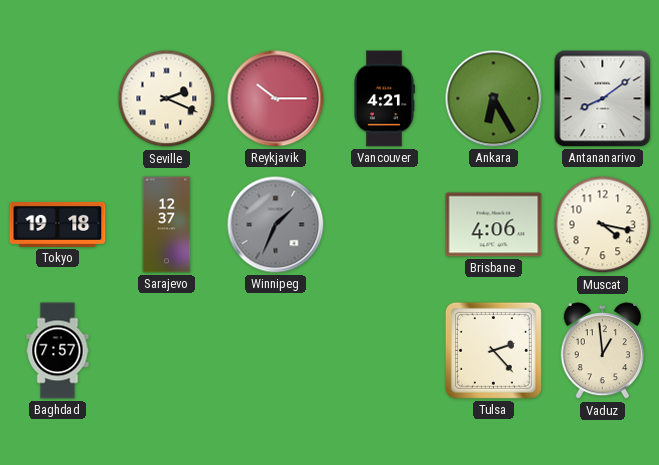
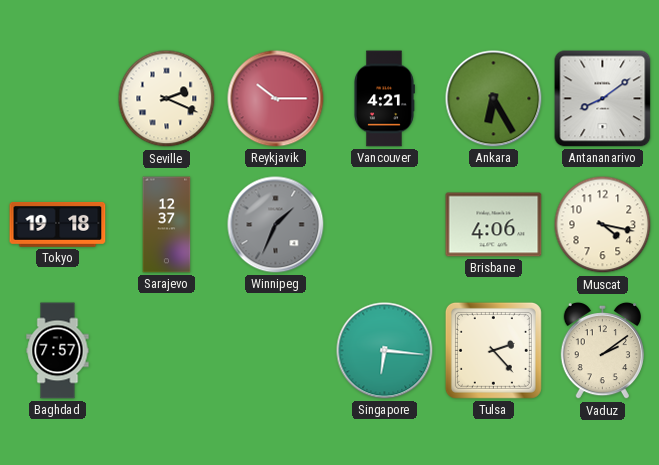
Singapore: none -> 6:16
Vaduz: 12:59 -> 2:09
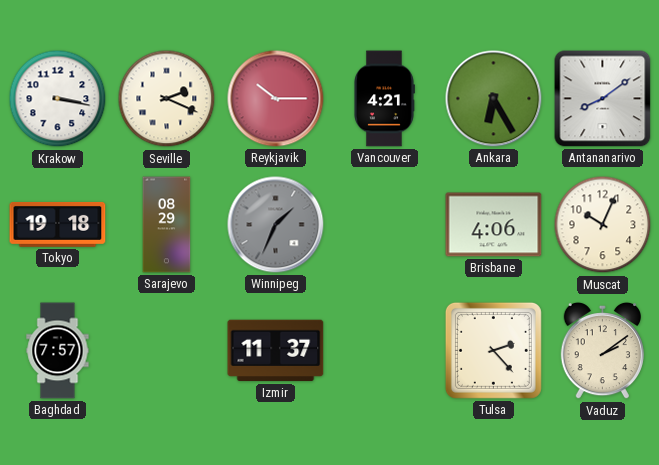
Krakow: none -> 3:17
Sarajevo: 12:37 -> 08:29
Muscat: 4:17 -> 10:04
Izmir: none -> 11:37
Singapore: 6:16 -> none
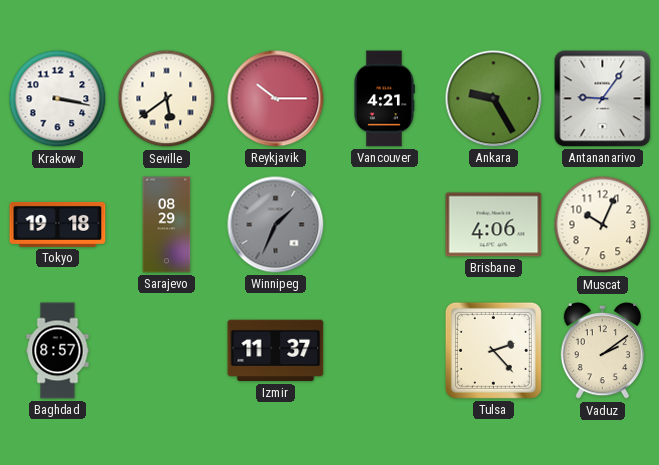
Seville: 2:19 -> 5:39
Ankara: 6:25 -> 9:25
Antananarivo: 8:09 -> 9:06
Baghdad: 7:57 -> 8:57
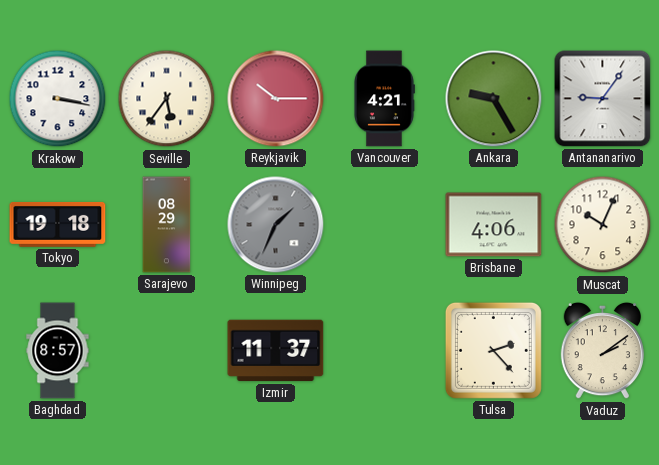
Seville: 5:39 -> 5:36
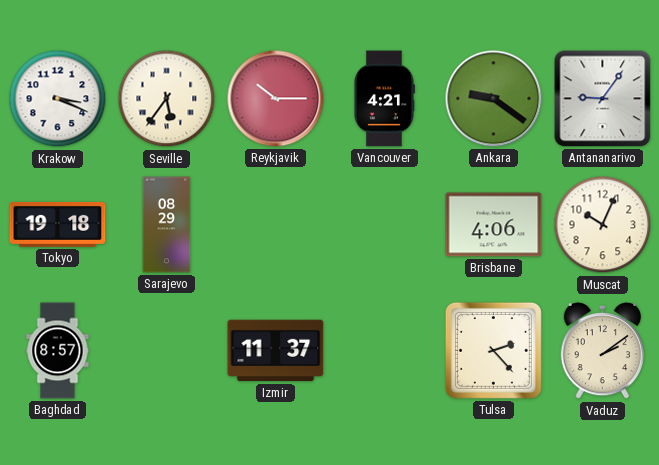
Krakow: 3:17 -> 3:19
Ankara: 9:25 -> 9:21
Winnipeg: 1:34 -> none
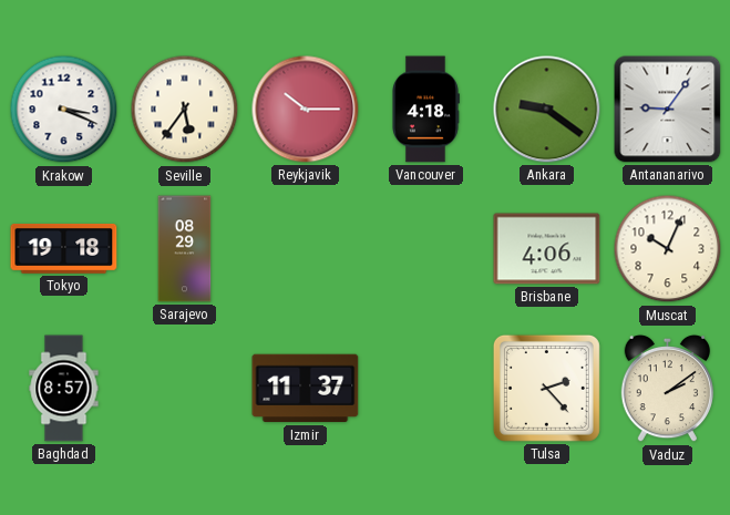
Vancouver: 4:21 -> 4:18
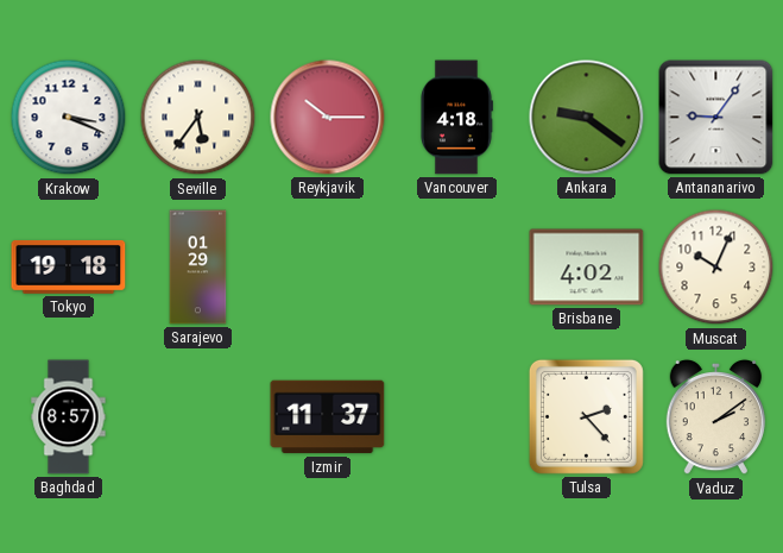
Sarajevo: 08:29 -> 01:29
Brisbane: 4:06 -> 4:02
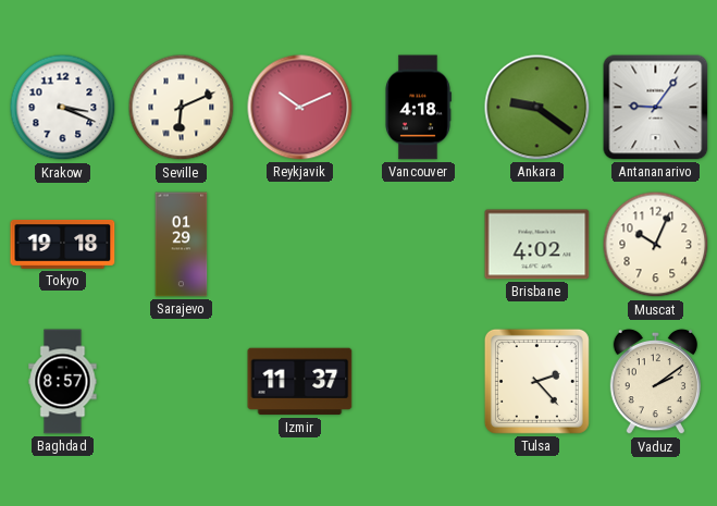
Seville: 5:36 -> 6:11
Reykjavik: 10:15 -> 10:11
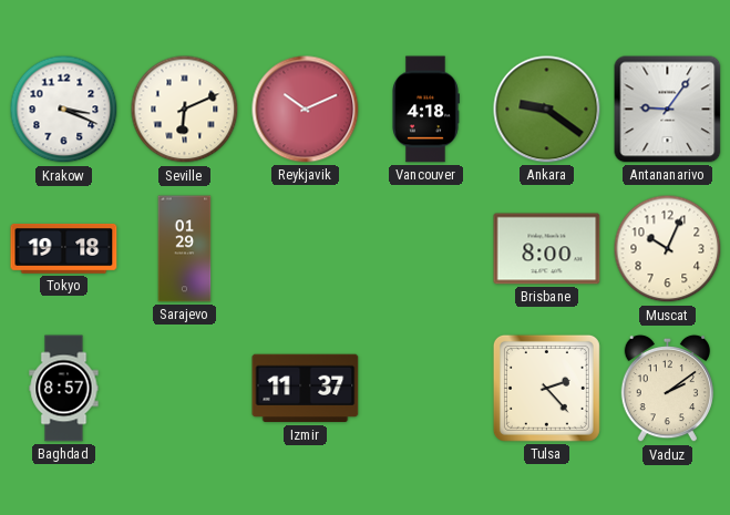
Brisbane: 4:02 -> 8:00
